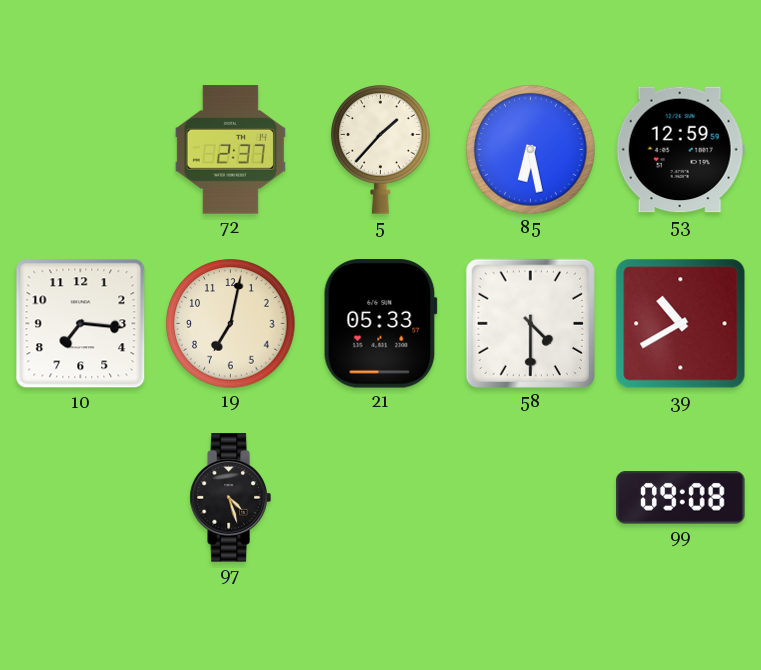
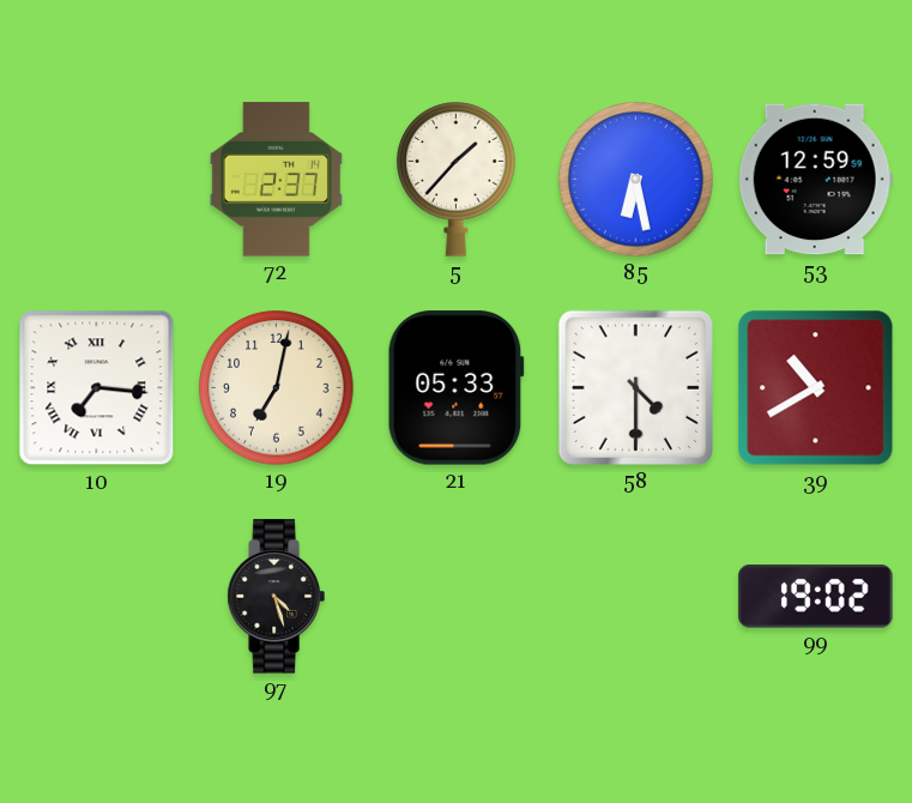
10 numerals: Arabic -> Roman
99: 09:08 -> 19:02
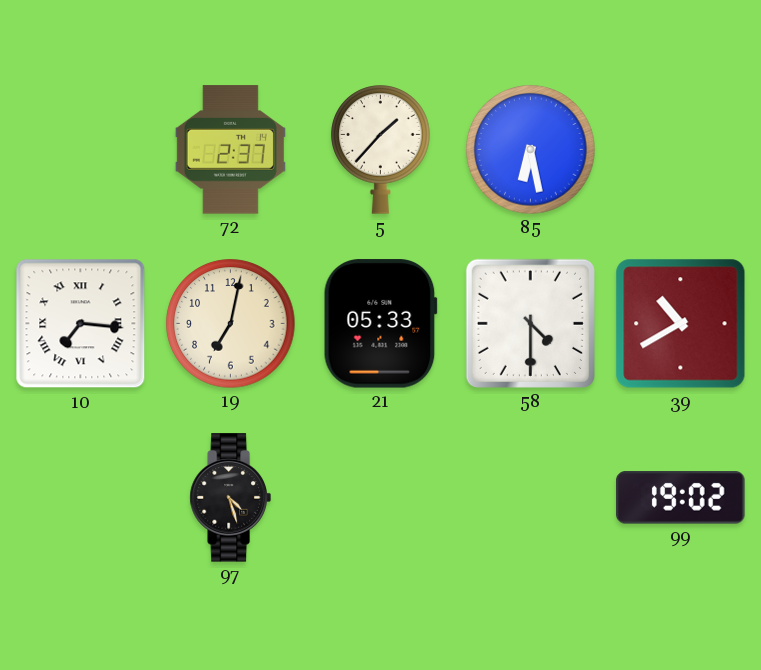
53: 12:59 -> none
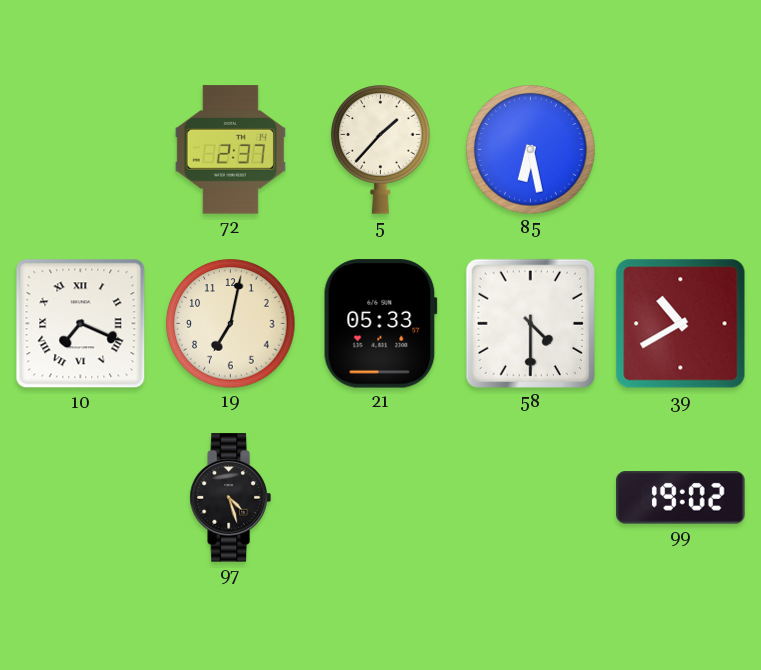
10: 7:16 -> 7:19
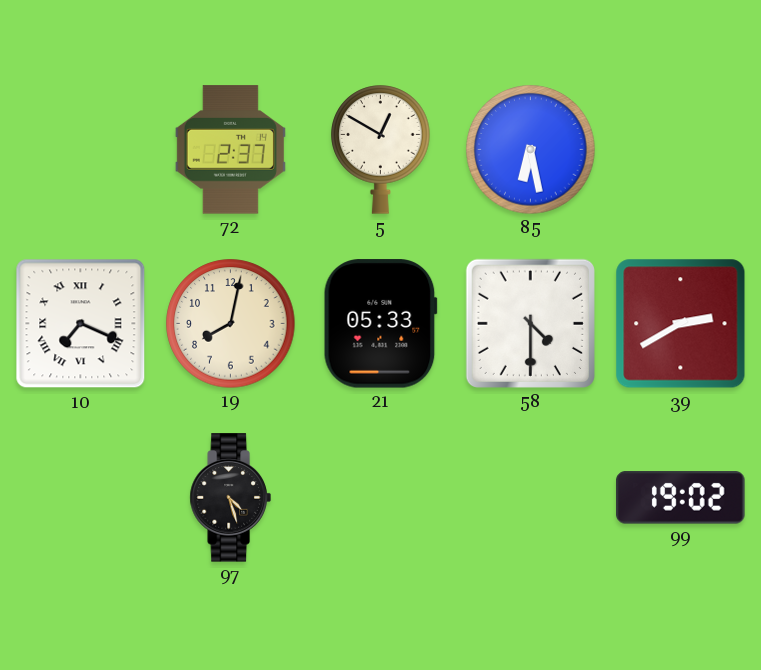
5: 1:37 -> 12:50
19: 7:02 -> 8:02
39: 10:40 -> 2:40
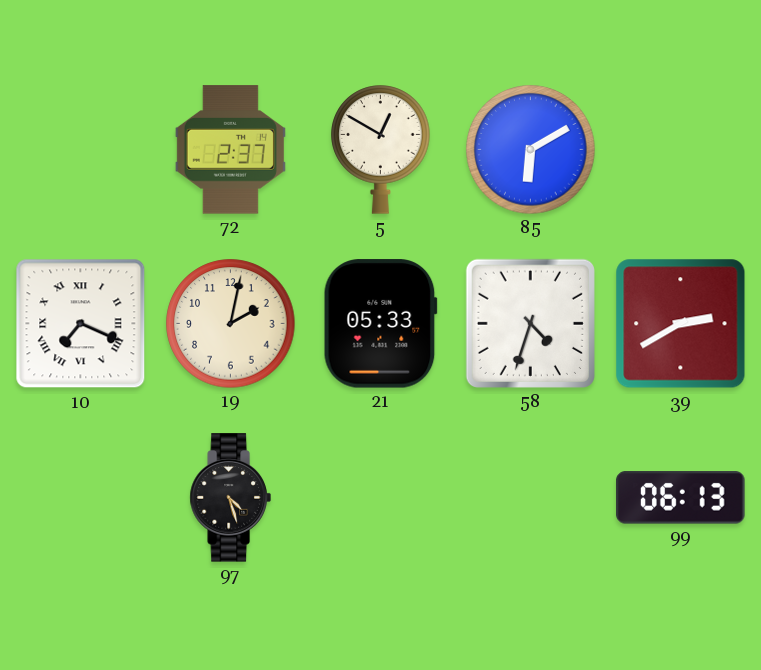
85: 6:28 -> 6:10
19: 8:02 -> 2:02
58: 4:30 -> 4:33
99: 19:02 -> 06:13
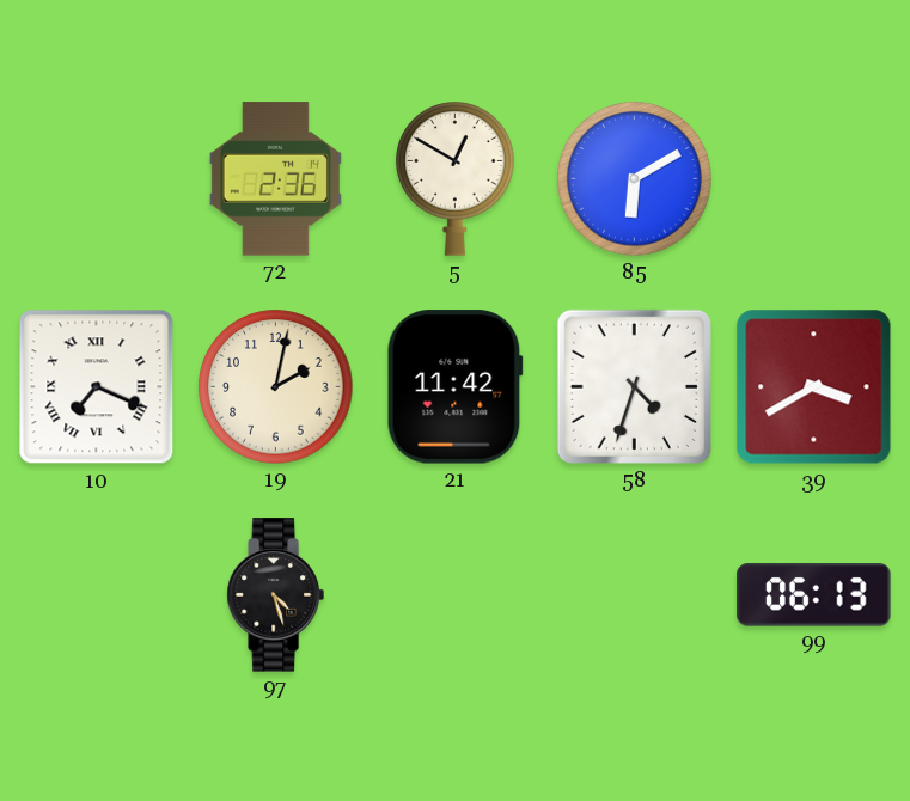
72: 2:37 -> 2:36
21: 05:33 -> 11:42
39: 2:40 -> 3:40
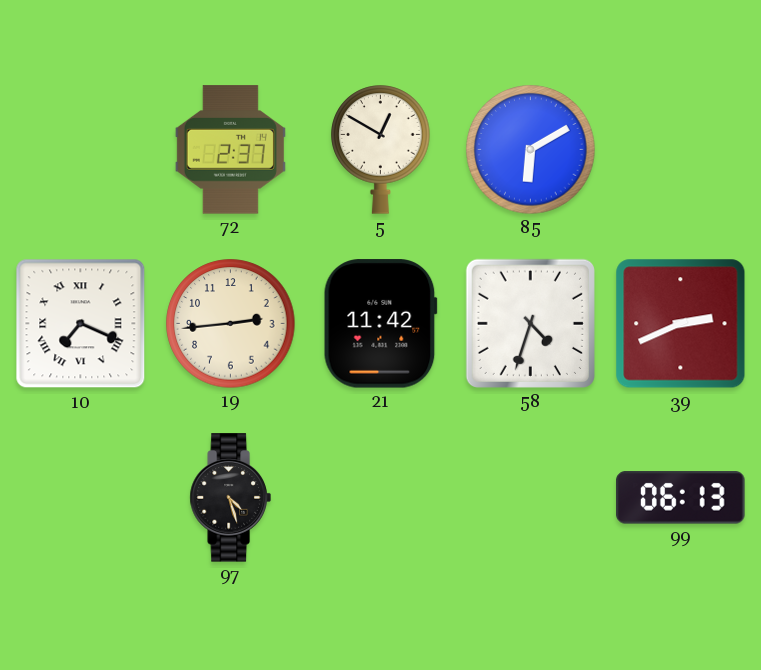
72: 2:36 -> 2:37
19: 2:02 -> 2:44
39: 3:40 -> 2:41
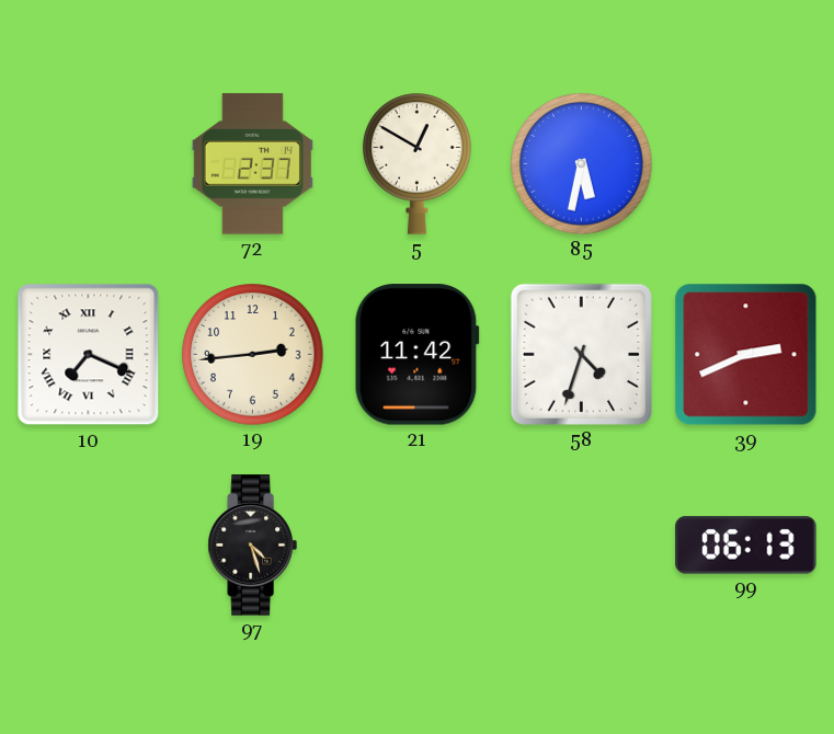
85: 6:10 -> 5:32
